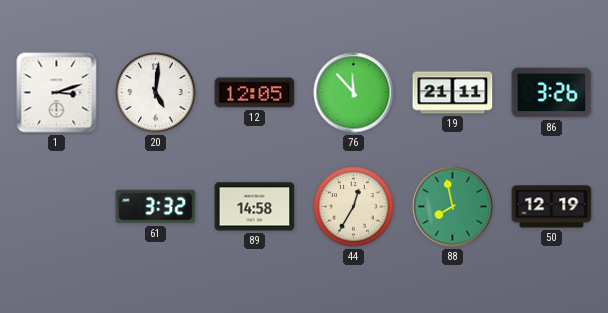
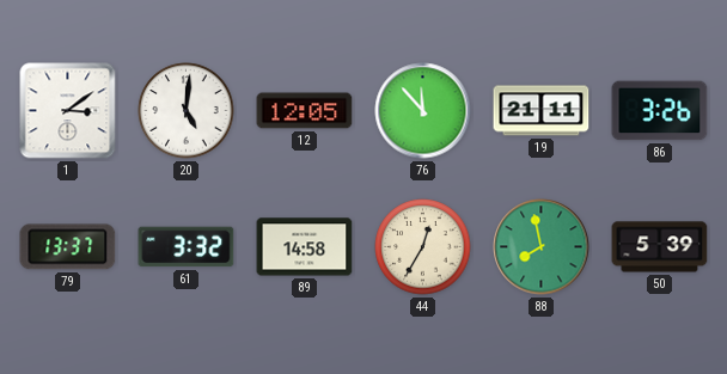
1: 3:12 -> 3:09
79: none -> 13:37
50: 12:19 -> 5:39
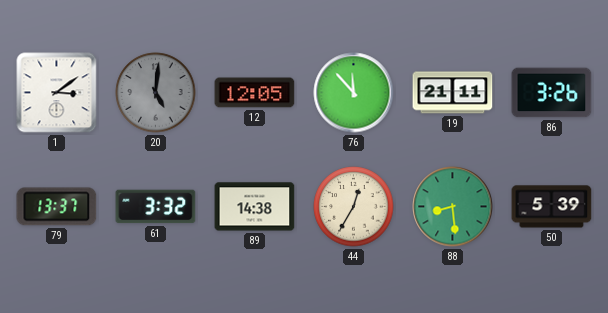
20 dial: white -> grey
89: 14:58 -> 14:38
88: 7:58 -> 8:29
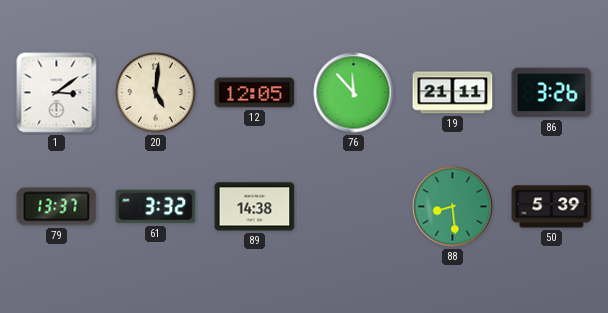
20 dial: grey -> cream
44: 12:35 -> none
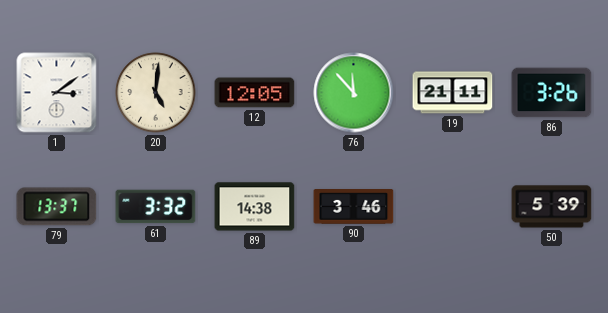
90: none -> 3:46
88: 8:29 -> none
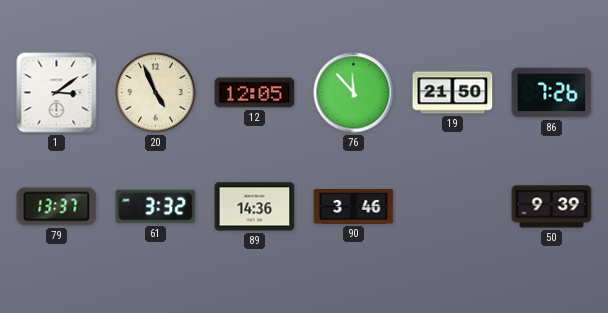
20: 5:01 -> 4:56
19: 21:11 -> 21:50
86: 3:26 -> 7:26
89: 14:38 -> 14:36
50: 5:39 -> 9:39
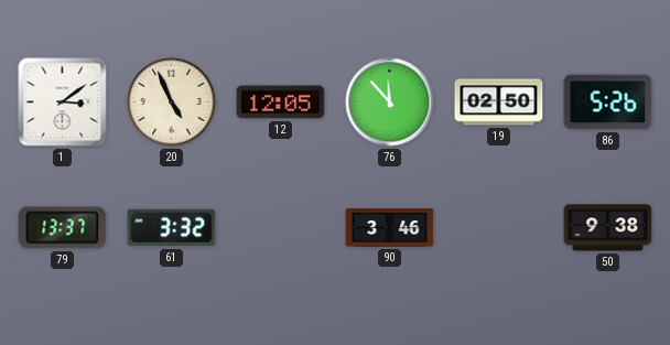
19: 21:50 -> 02:50
86: 7:26 -> 5:26
89: 14:36 -> none
50: 9:39 -> 9:38
